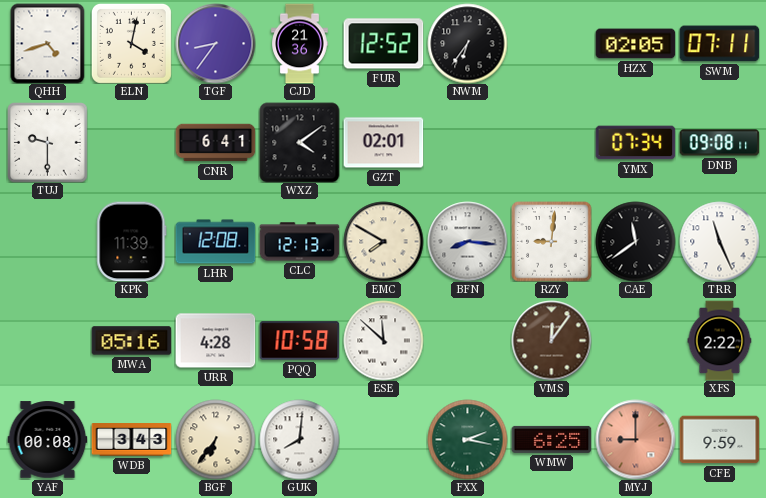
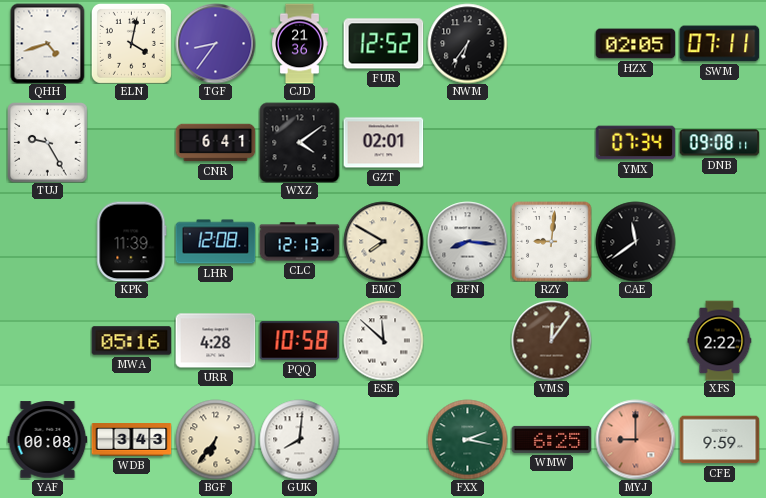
TUJ: 9:30 -> 9:25
TRR: 11:26 -> none
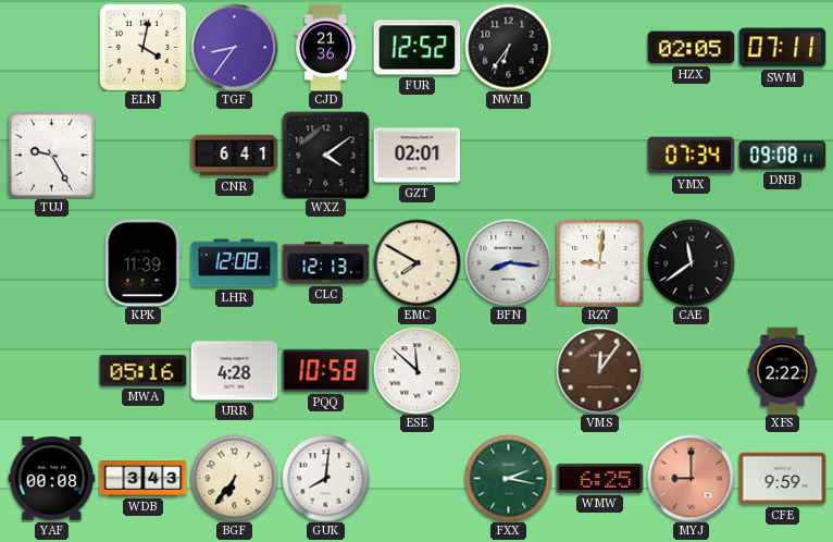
QHH: 4:42 -> none
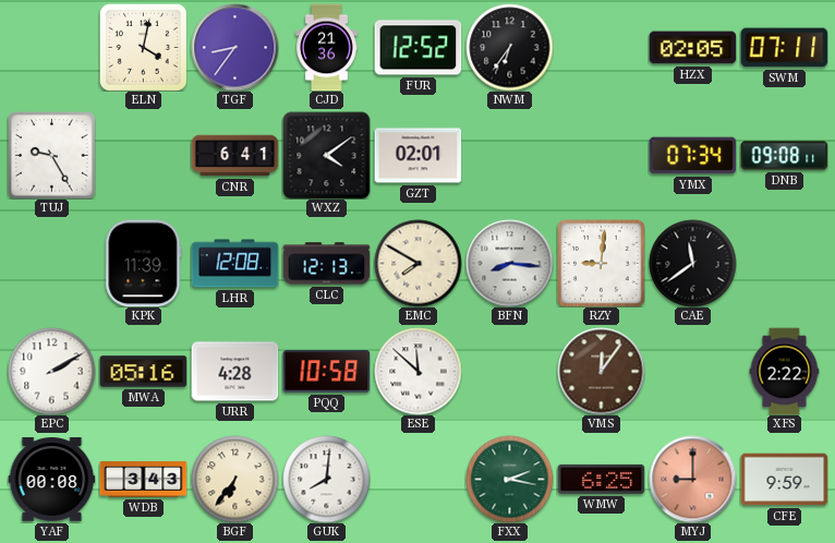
EPC: none -> 2:10
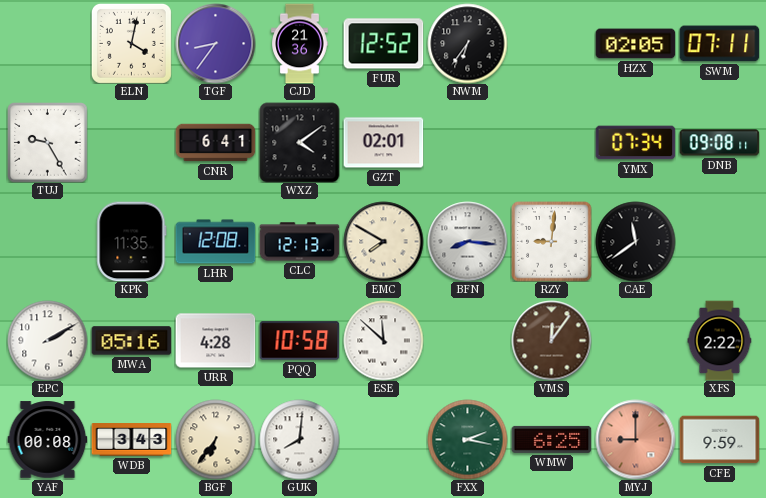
KPK: 11:39 -> 11:35
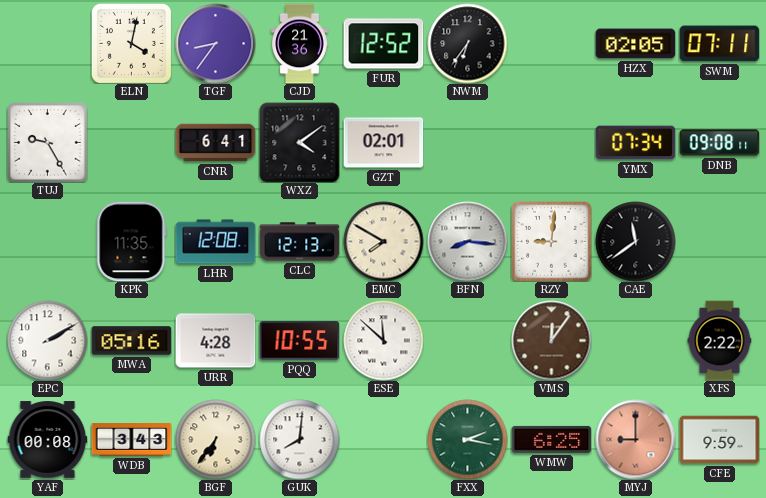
PQQ: 10:58 -> 10:55
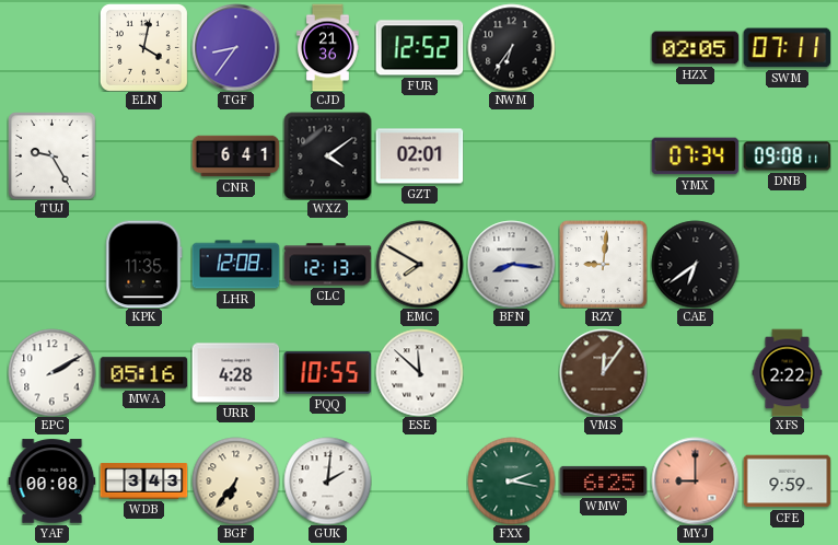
CAE: 11:39 -> 6:39
GUK: 8:01 -> 2:01
